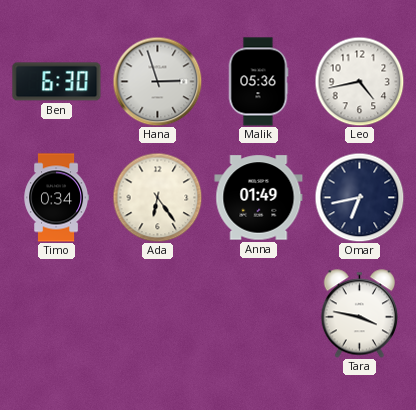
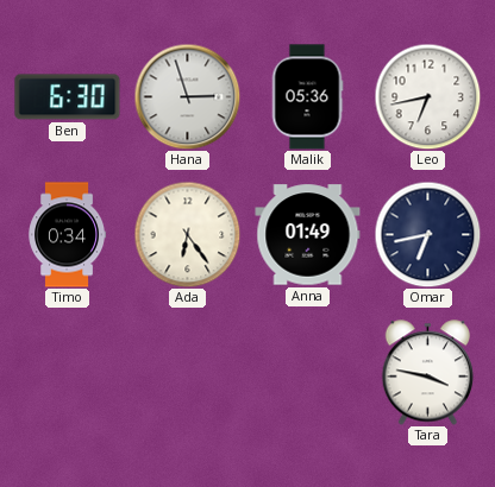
Leo: 4:43 -> 6:43
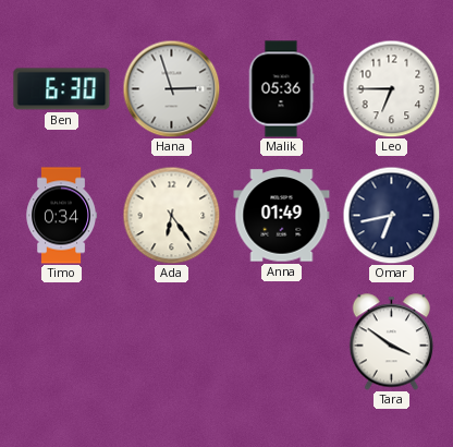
Leo: 6:43 -> 6:45
Tara: 3:47 -> 3:51
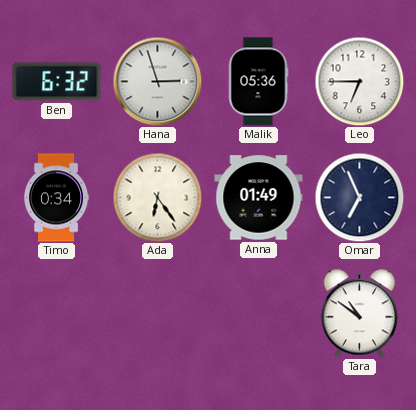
Ben: 6:30 -> 6:32
Omar: 6:43 -> 6:56
Tara: 3:51 -> 10:51
